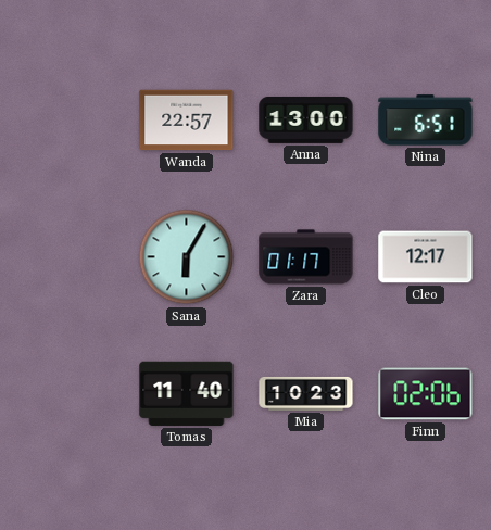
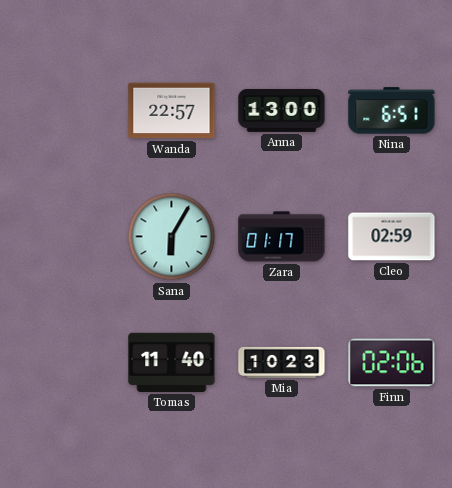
Cleo: 12:17 -> 02:59
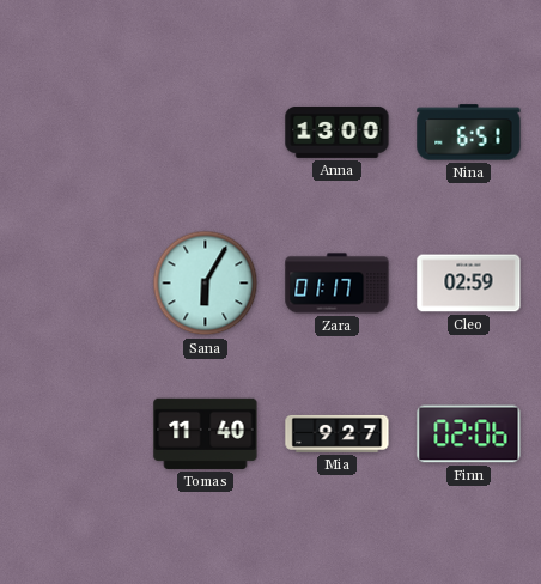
Wanda: 22:57 -> none
Mia: 10:23 -> 9:27
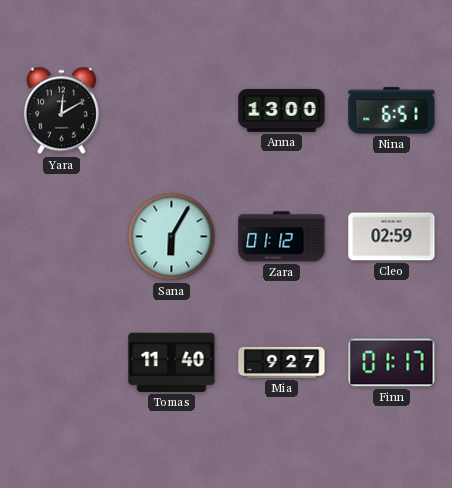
Yara: none -> 12:10
Zara: 01:17 -> 01:12
Finn: 02:06 -> 01:17
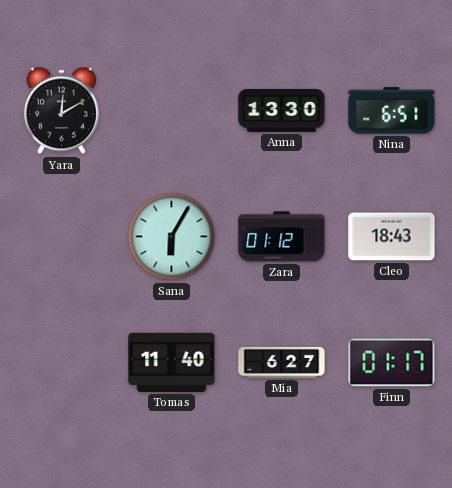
Anna: 13:00 -> 13:30
Cleo: 02:59 -> 18:43
Mia: 9:27 -> 6:27
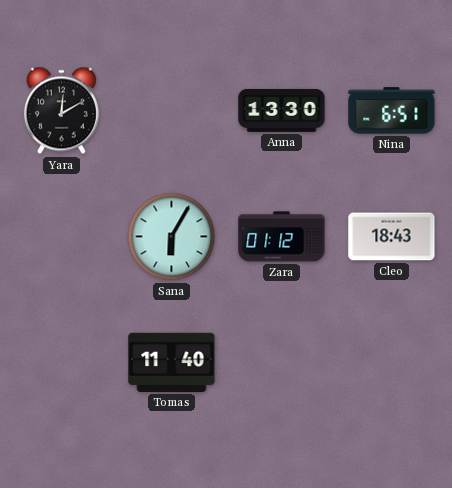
Mia: 6:27 -> none
Finn: 01:17 -> none
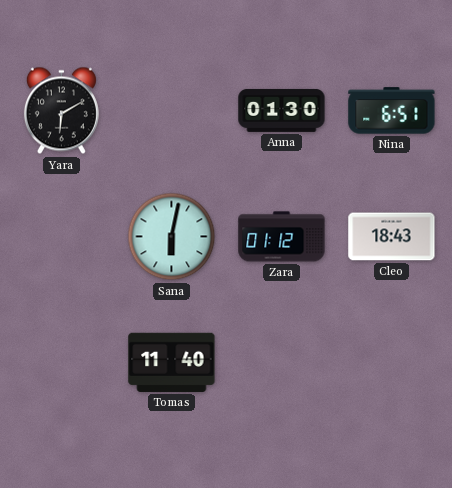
Yara: 12:10 -> 6:10
Anna: 13:30 -> 01:30
Sana: 6:05 -> 6:02
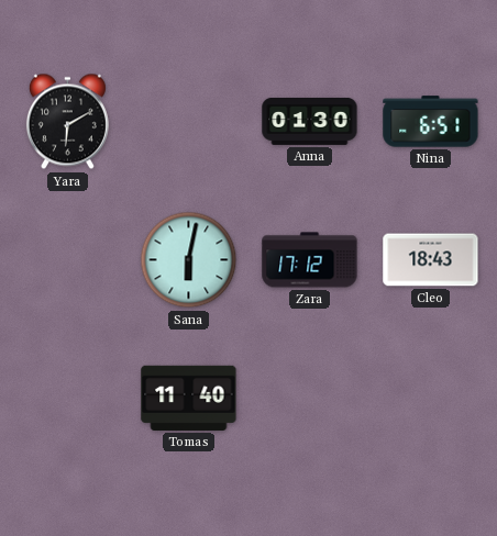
Zara: 01:12 -> 17:12
